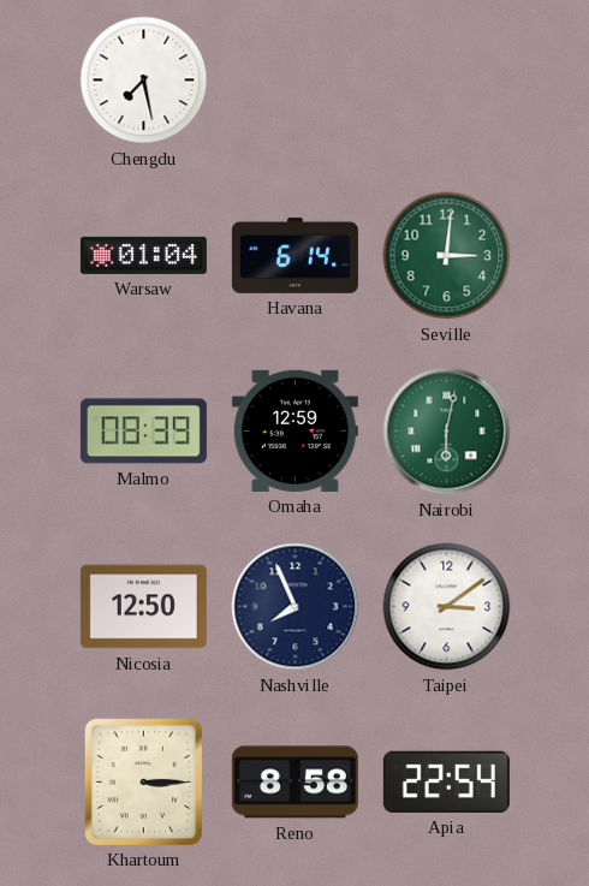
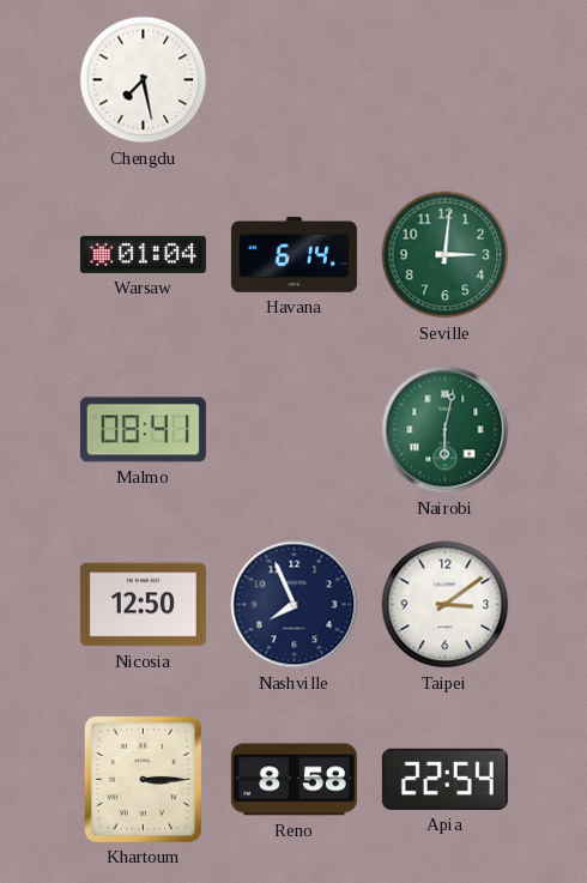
Malmo: 08:39 -> 08:41
Omaha: 12:59 -> none
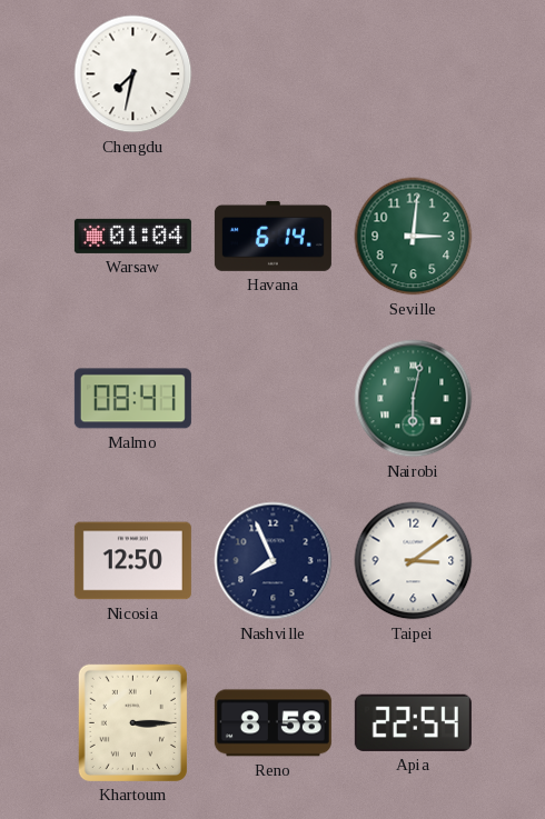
Chengdu: 7:28 -> 7:32
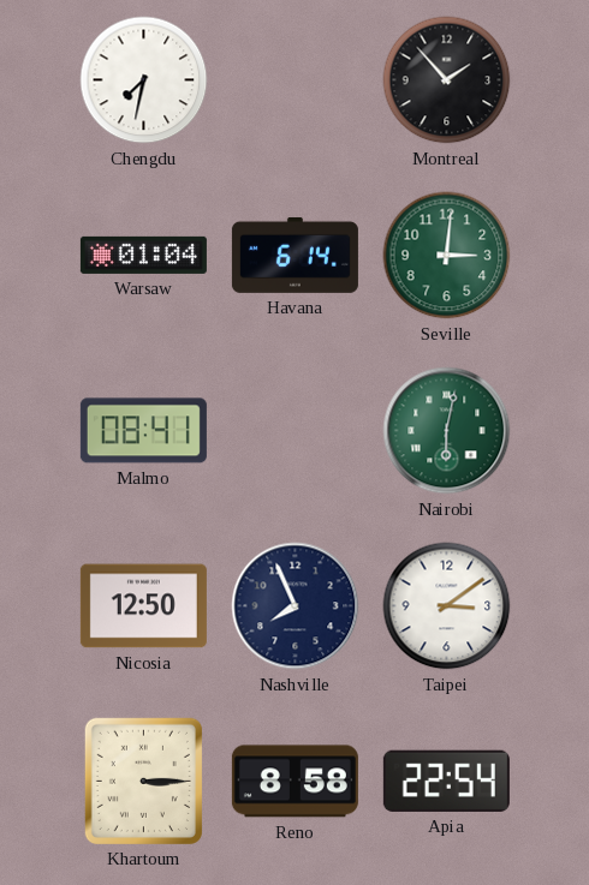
Montreal: none -> 1:53
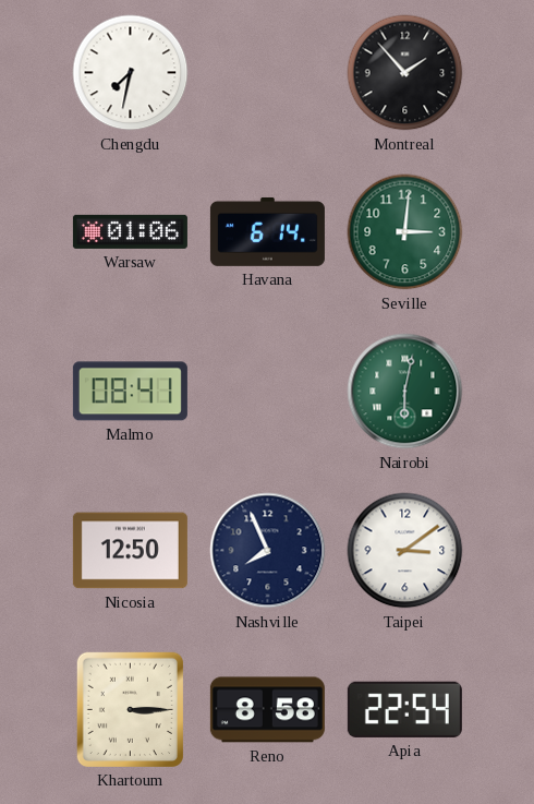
Warsaw: 01:04 -> 01:06
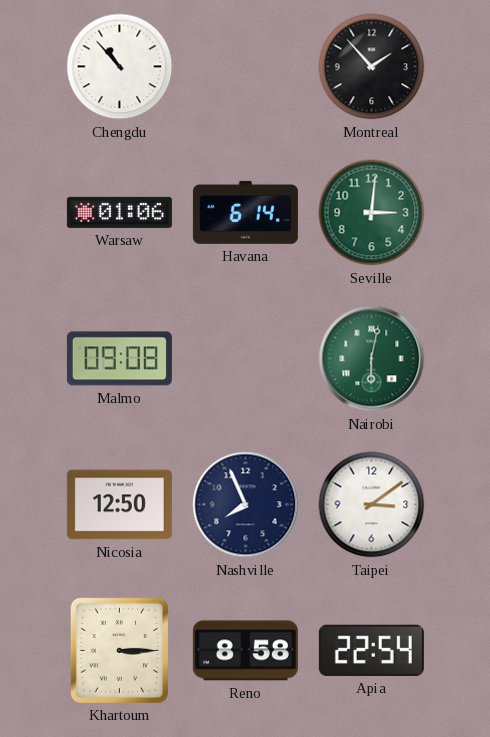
Chengdu: 7:32 -> 10:53
Malmo: 08:41 -> 09:08
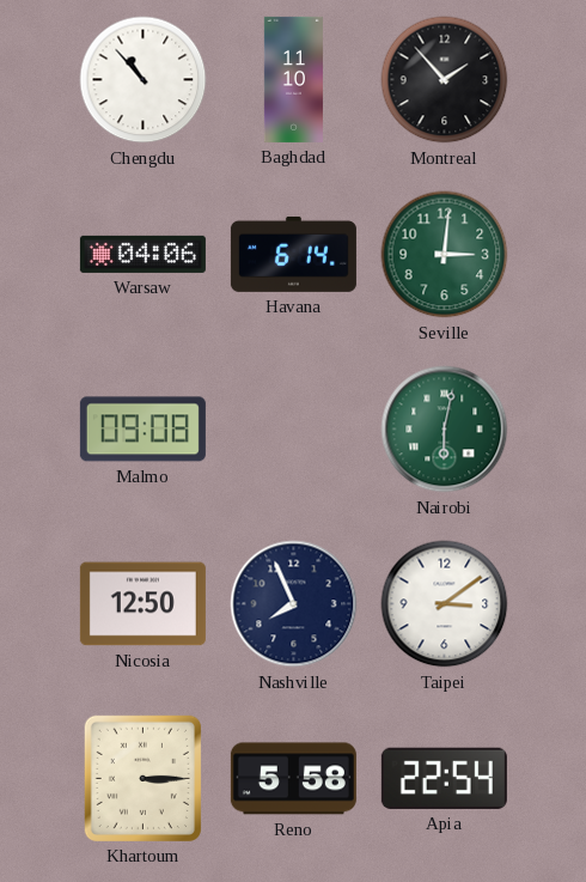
Baghdad: none -> 11:10
Warsaw: 01:06 -> 04:06
Reno: 8:58 -> 5:58
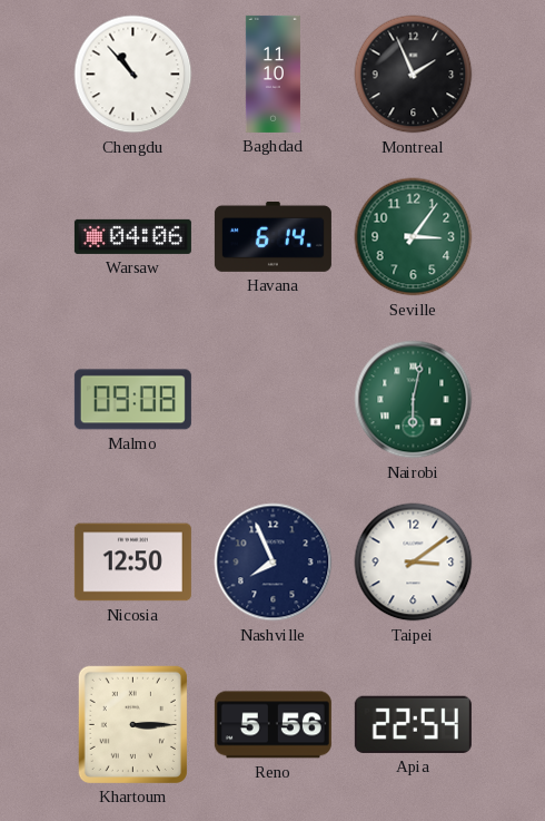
Montreal: 1:53 -> 1:56
Seville: 3:01 -> 3:06
Reno: 5:58 -> 5:56
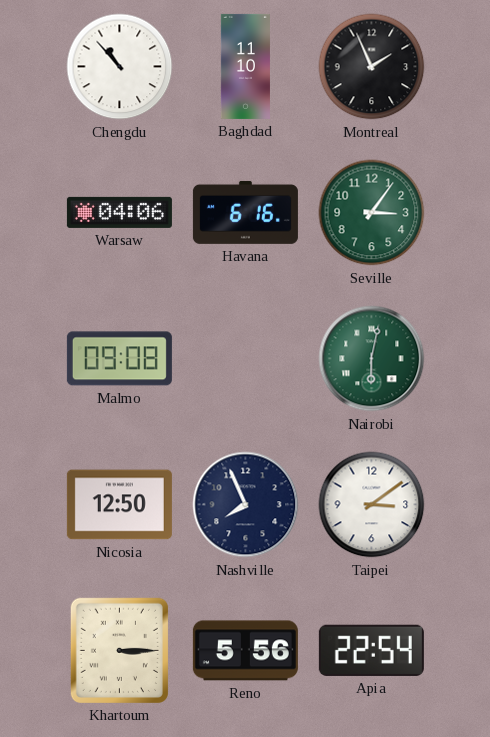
Havana: 6:14 -> 6:16
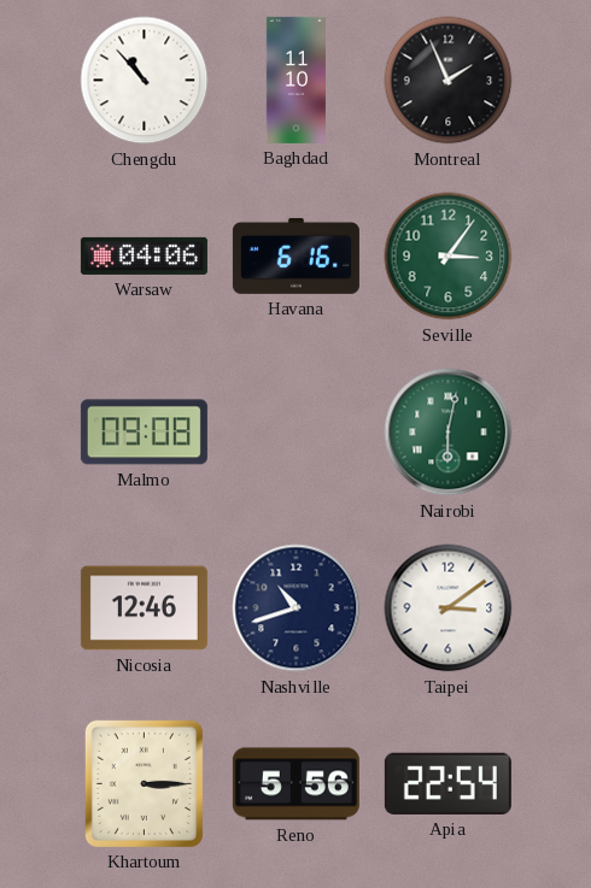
Nicosia: 12:50 -> 12:46
Nashville: 7:56 -> 10:42
